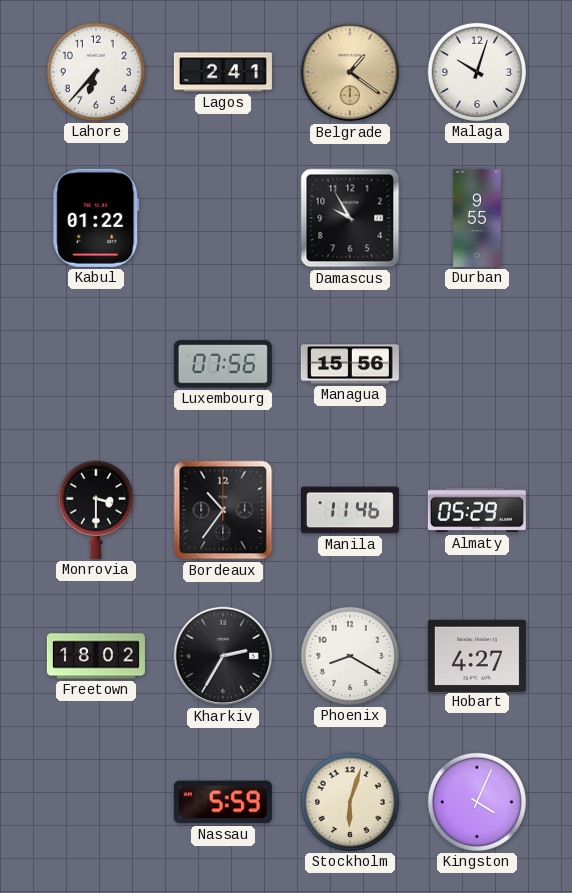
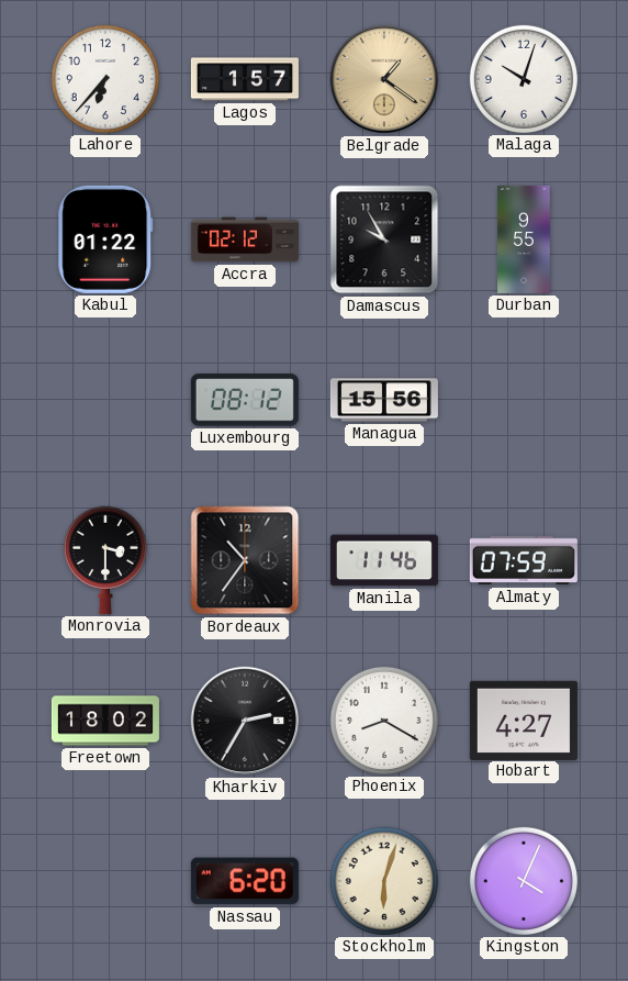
Lagos: 2:41 -> 1:57
Accra: none -> 02:12
Luxembourg: 07:56 -> 08:12
Almaty: 05:29 -> 07:59
Nassau: 5:59 -> 6:20
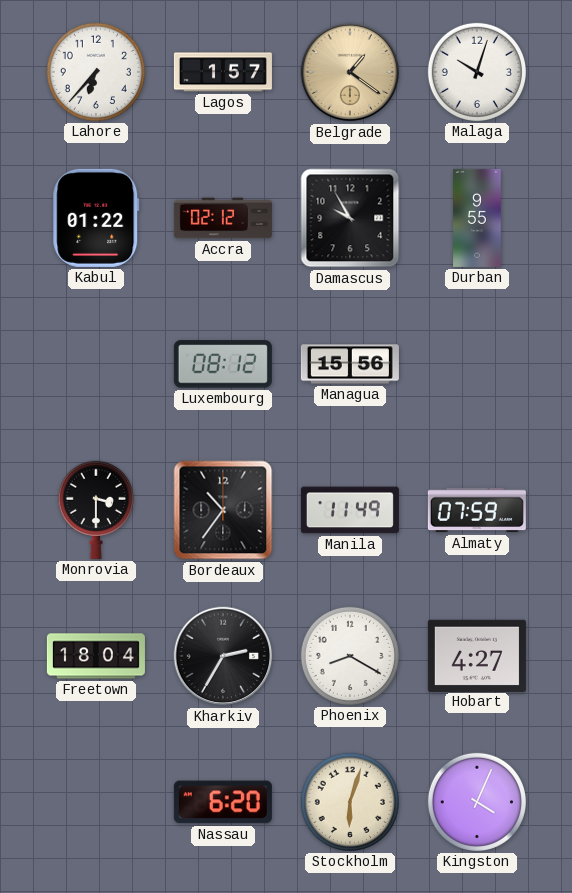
Manila: 11:46 -> 11:49
Freetown: 18:02 -> 18:04
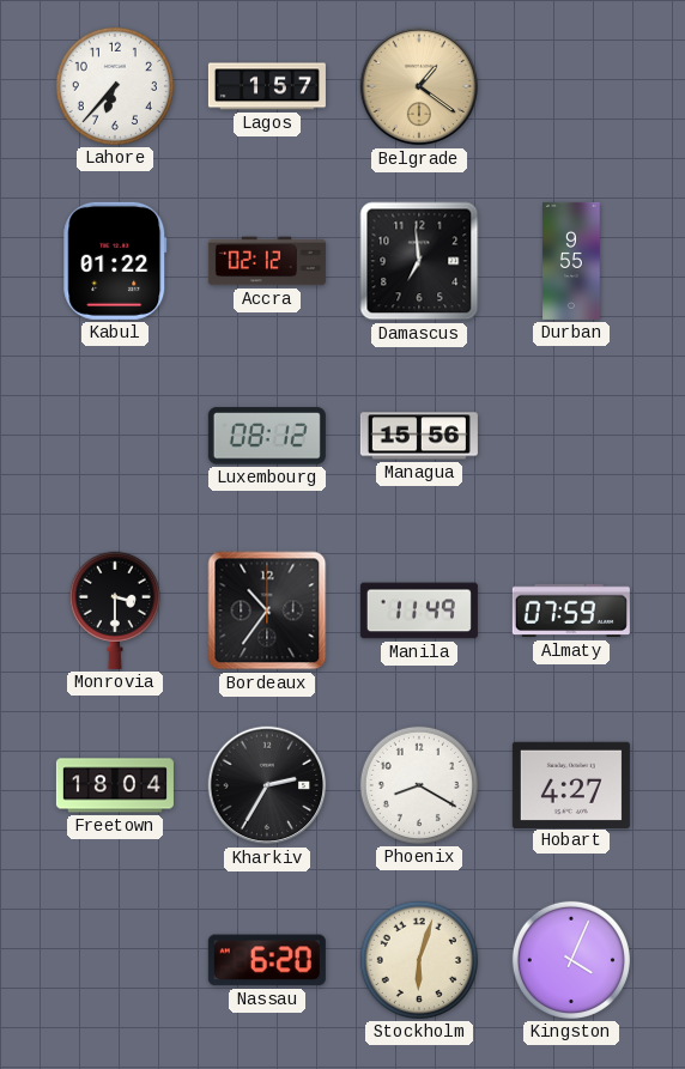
Malaga: 10:03 -> none
Damascus: 9:55 -> 6:59
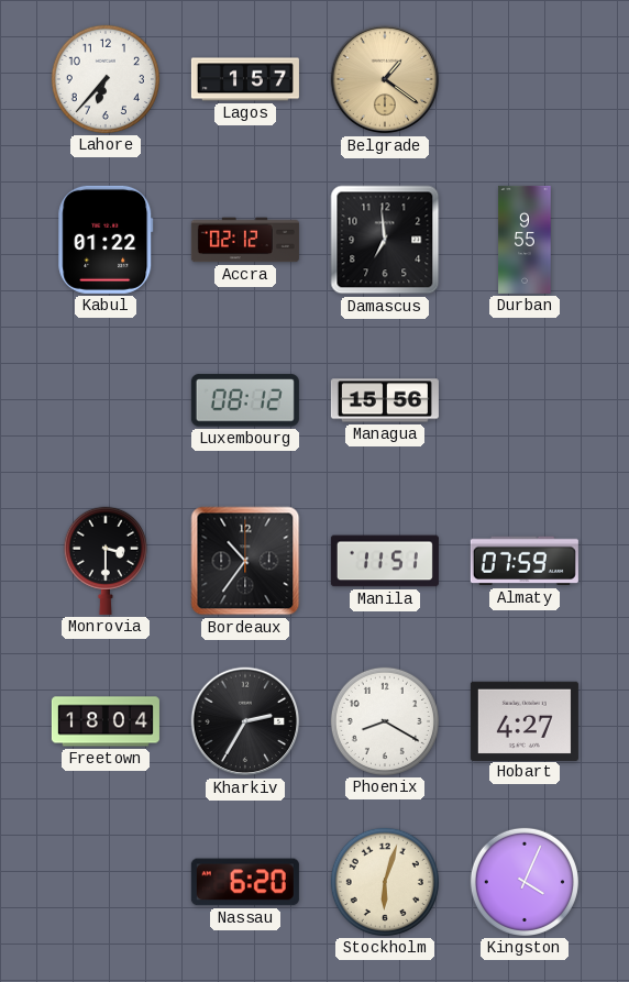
Manila: 11:49 -> 11:51
